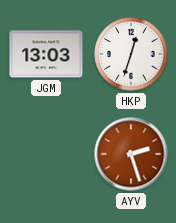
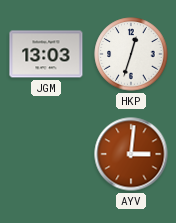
AYV: 2:27 -> 3:01
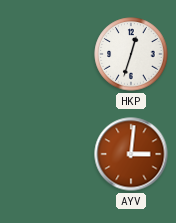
JGM: 13:03 -> none
